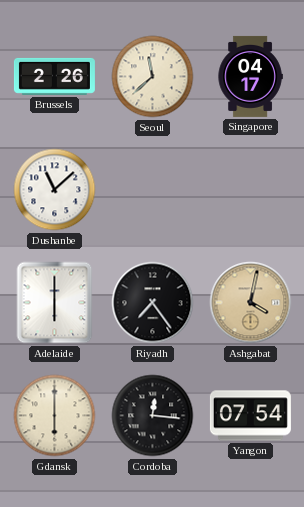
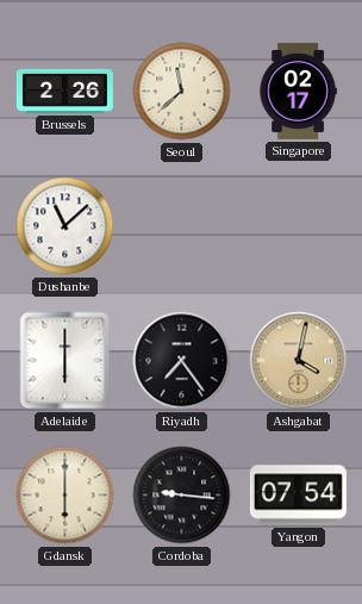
Singapore: 04:17 -> 02:17
Cordoba: 12:16 -> 9:16
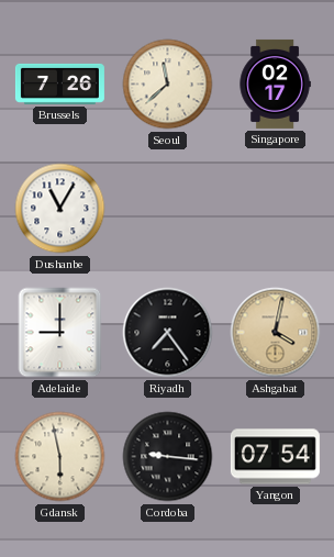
Brussels: 2:26 -> 7:26
Dushanbe: 11:08 -> 11:05
Adelaide: 6:00 -> 9:00
Gdansk: 6:00 -> 5:58
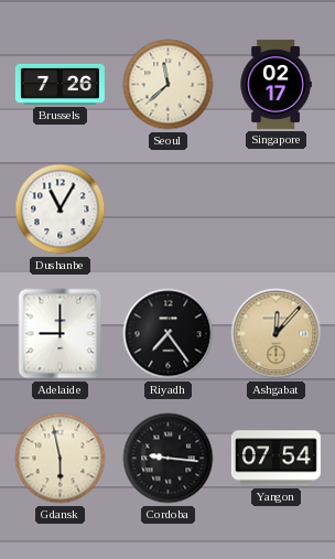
Ashgabat: 4:02 -> 12:07
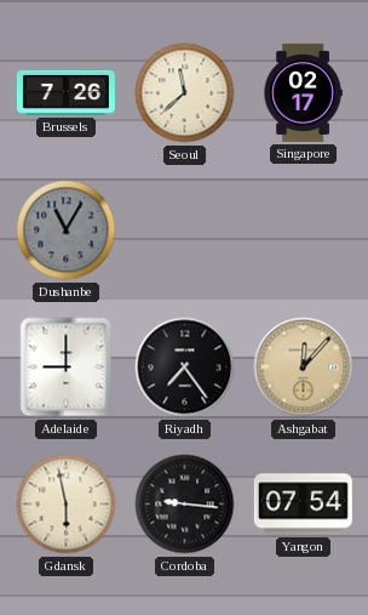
Dushanbe dial: white -> grey
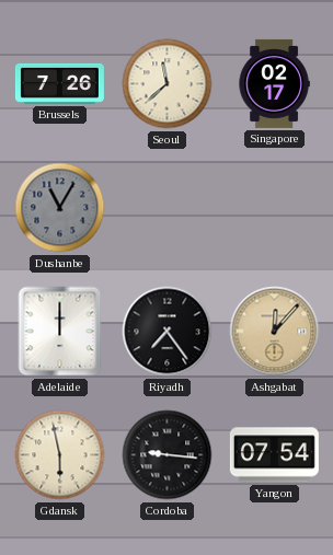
Adelaide: 9:00 -> 12:00
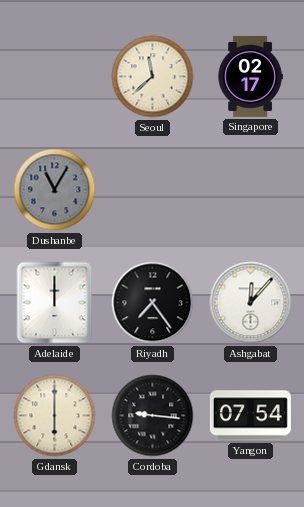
Brussels: 7:26 -> none
Ashgabat dial: champagne -> white
Gdansk: 5:58 -> 6:00
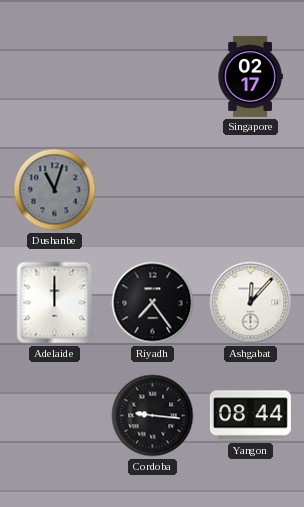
Seoul: 11:38 -> none
Dushanbe: 11:05 -> 11:03
Gdansk: 6:00 -> none
Yangon: 07:54 -> 08:44
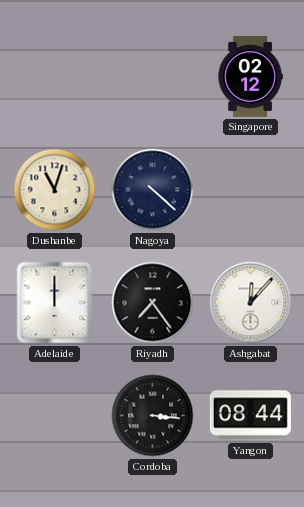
Singapore: 02:17 -> 02:12
Dushanbe dial: grey -> cream
Nagoya: none -> 4:22
Cordoba: 9:16 -> 3:16
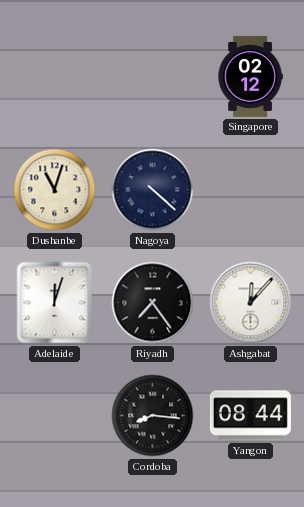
Adelaide: 12:00 -> 12:03
Cordoba: 3:16 -> 8:16
